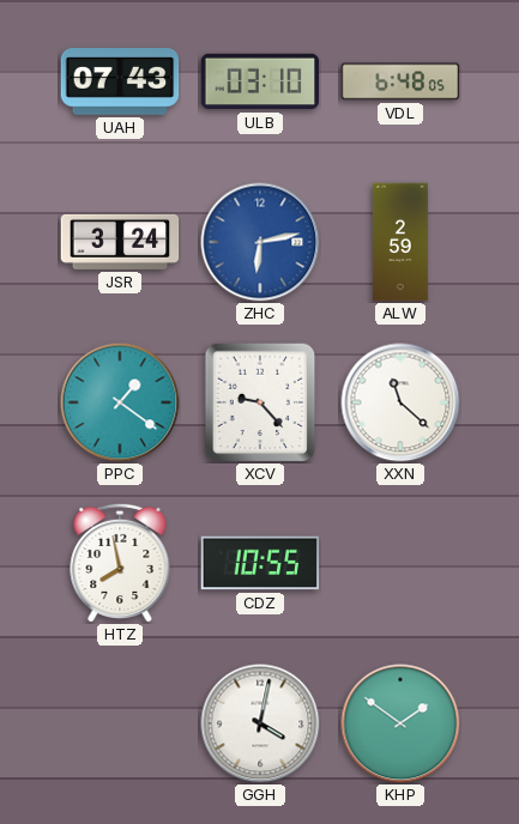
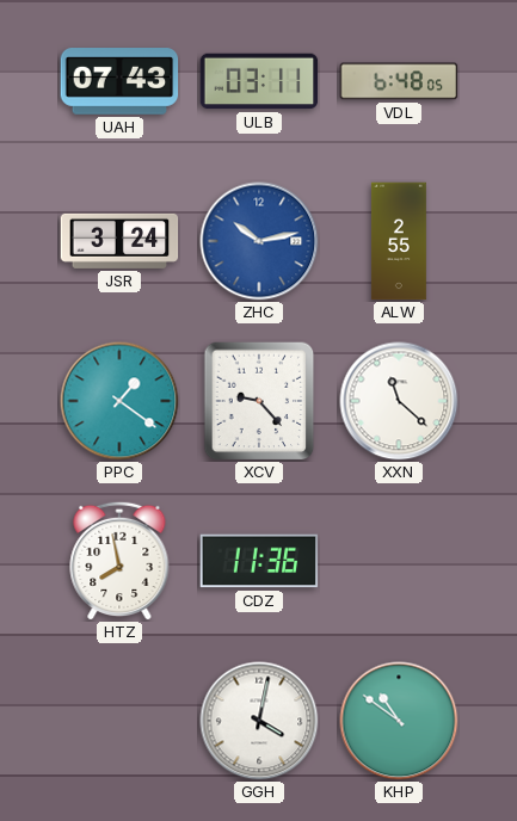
ULB: 03:10 -> 03:11
ZHC: 6:13 -> 10:13
ALW: 2:59 -> 2:55
CDZ: 10:55 -> 11:36
KHP: 1:51 -> 10:51
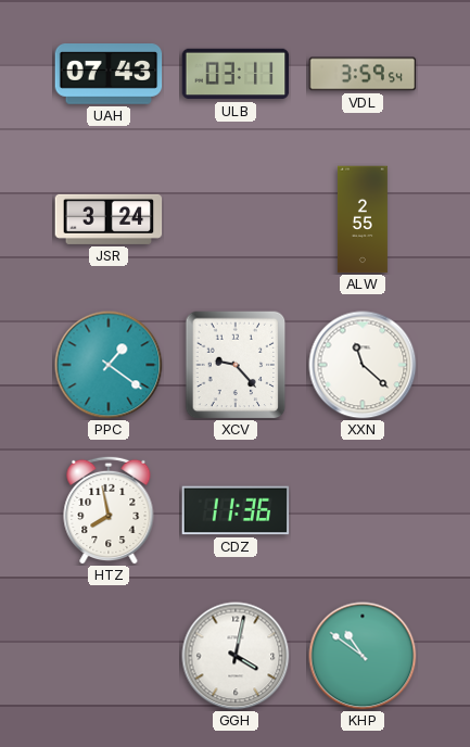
VDL: 6:48 -> 3:59
ZHC: 10:13 -> none
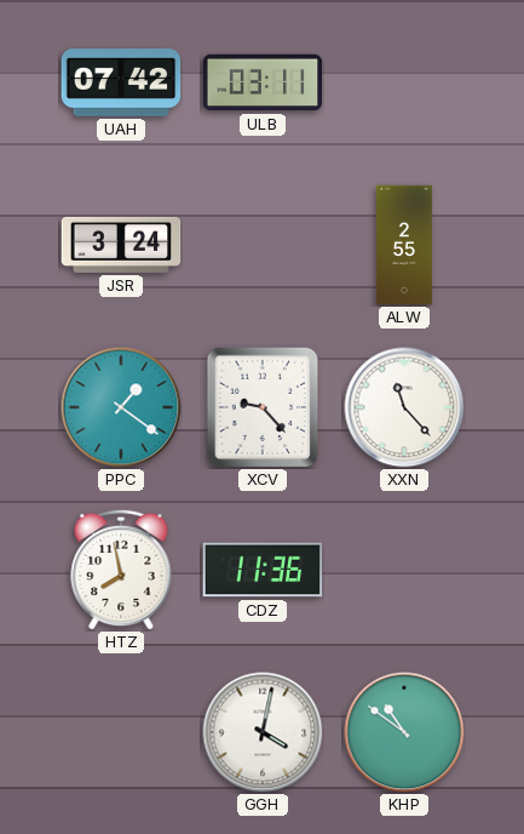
UAH: 07:43 -> 07:42
VDL: 3:59 -> none
XXN: 11:22 -> 11:23
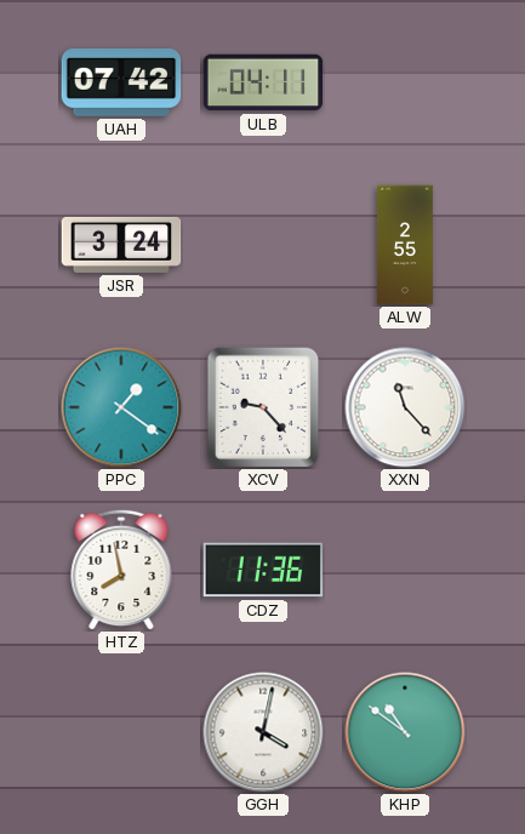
ULB: 03:11 -> 04:11
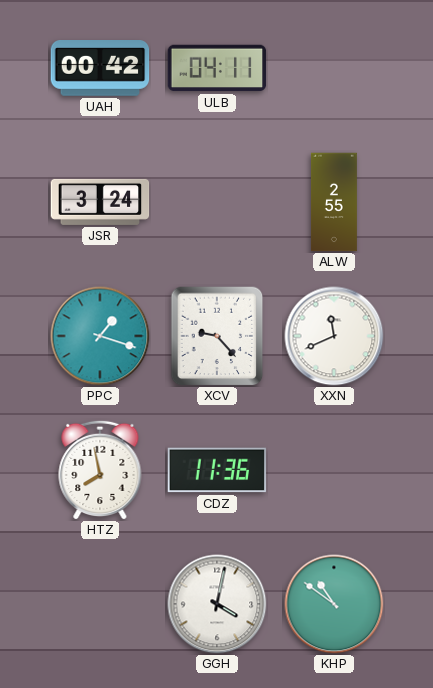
UAH: 07:42 -> 00:42
PPC: 1:21 -> 1:18
XXN: 11:23 -> 11:41
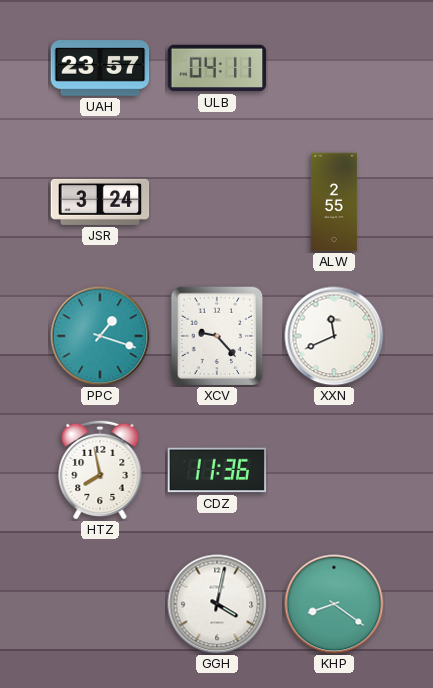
UAH: 00:42 -> 23:57
KHP: 10:51 -> 8:21
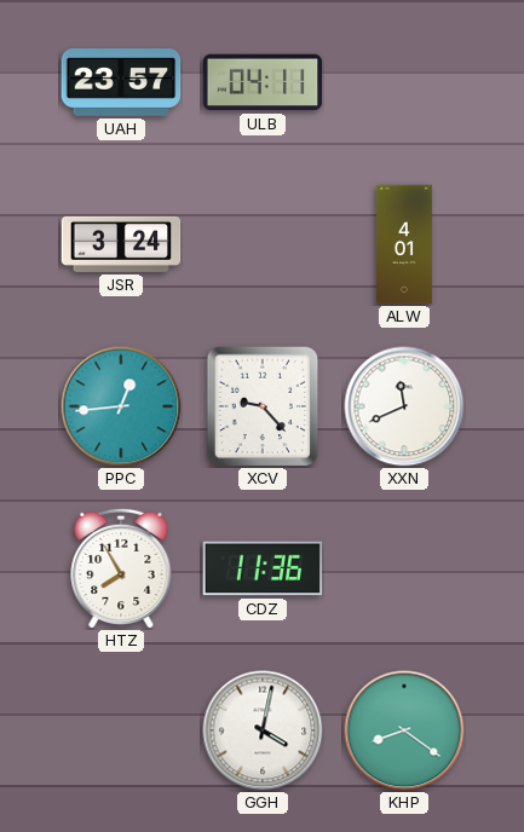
ALW: 2:55 -> 4:01
PPC: 1:18 -> 12:44
HTZ: 7:58 -> 7:55
